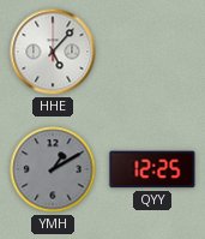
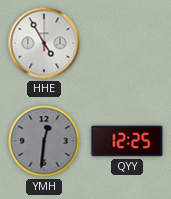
HHE: 5:07 -> 4:55
YMH: 1:10 -> 12:31
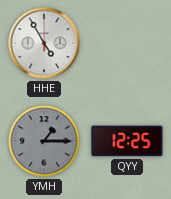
YMH: 12:31 -> 1:15
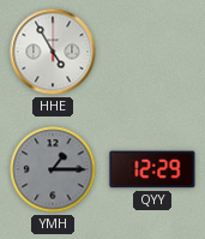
QYY: 12:25 -> 12:29
